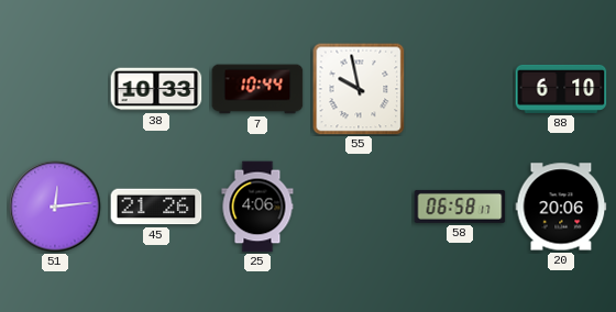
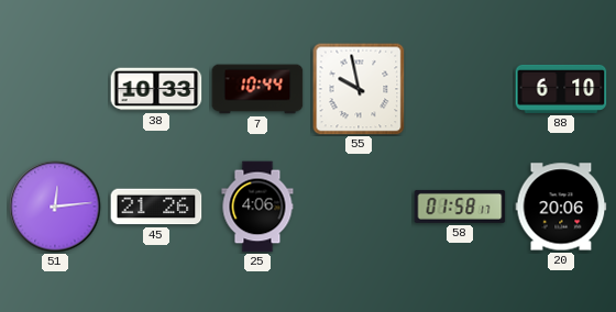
58: 06:58 -> 01:58
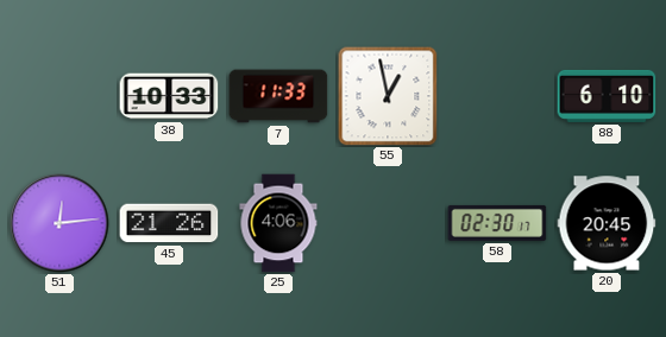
7: 10:44 -> 11:33
55: 9:58 -> 12:58
58: 01:58 -> 02:30
20: 20:06 -> 20:45
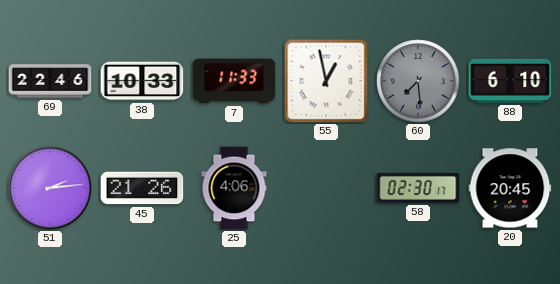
69: none -> 22:46
60: none -> 7:29
51: 12:14 -> 2:14
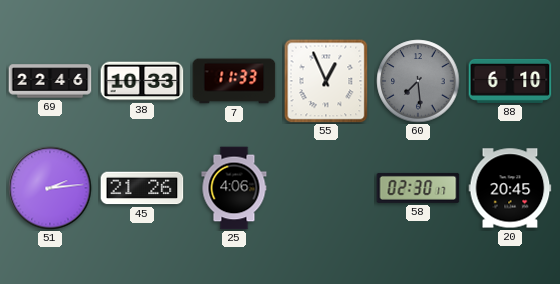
55: 12:58 -> 12:56
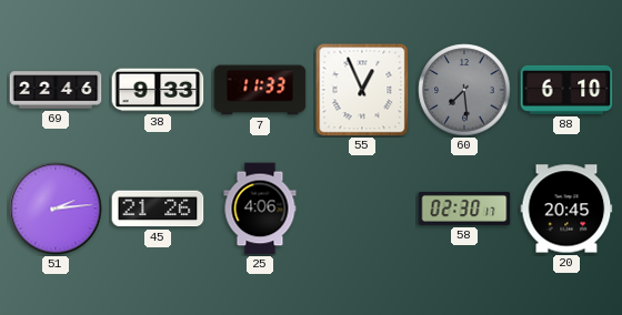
38: 10:33 -> 9:33
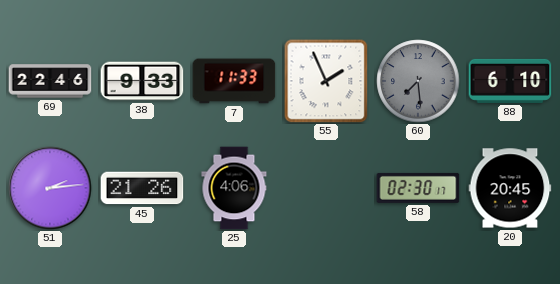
55: 12:56 -> 1:56
